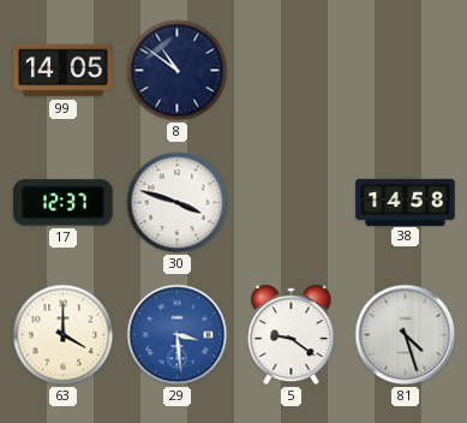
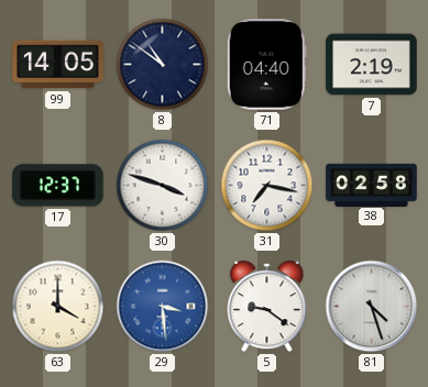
71: none -> 04:40
7: none -> 2:19
31: none -> 7:17
38: 14:58 -> 02:58
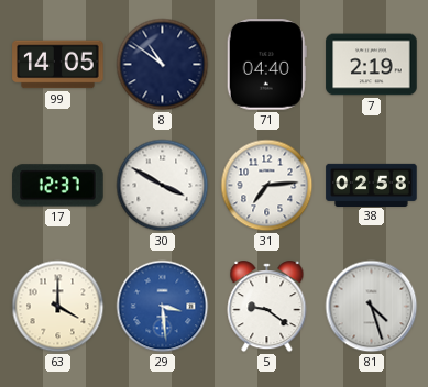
30: 3:48 -> 3:50
31: 7:17 -> 7:14
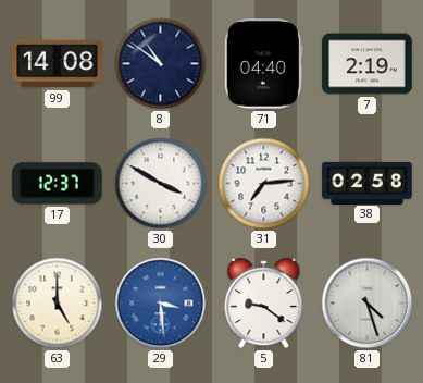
99: 14:05 -> 14:08
63: 4:00 -> 5:00
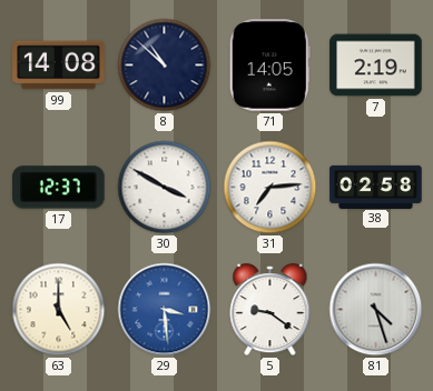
8: 10:51 -> 10:52
71: 04:40 -> 14:05
